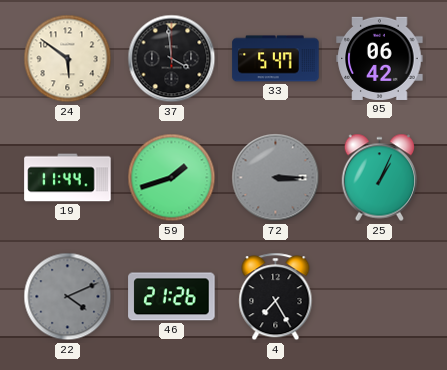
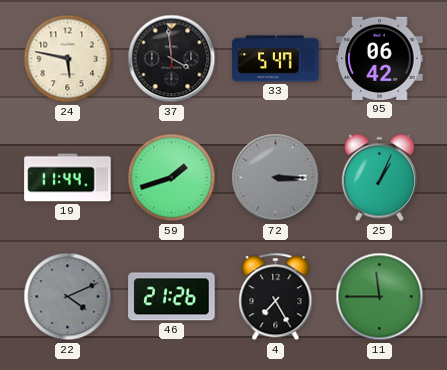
24: 5:51 -> 5:47
11: none -> 11:45
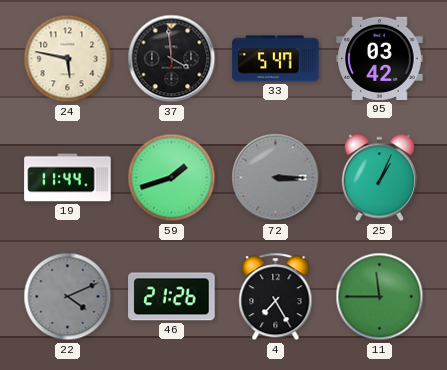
95: 06:42 -> 03:42
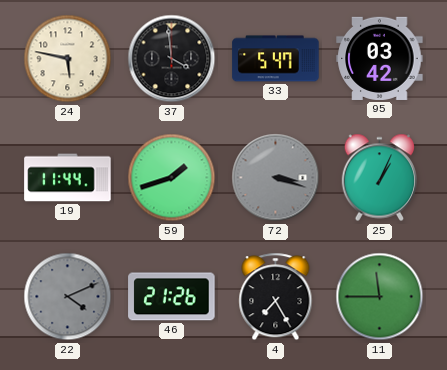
72: 3:15 -> 3:18
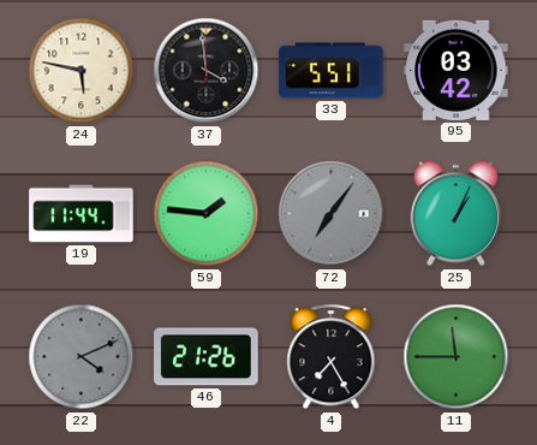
33: 5:47 -> 5:51
59: 1:42 -> 1:46
72: 3:18 -> 7:06
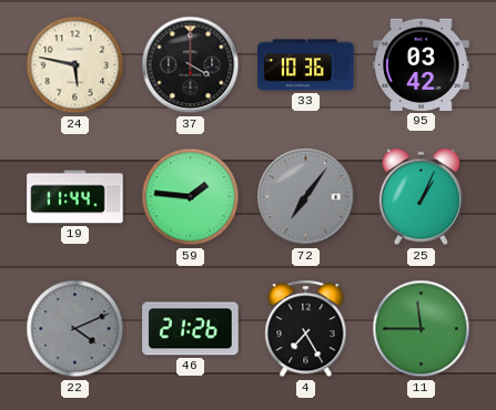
37: 3:59 -> 4:00
33: 5:51 -> 10:36
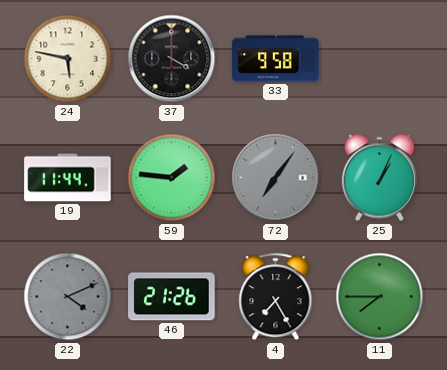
33: 10:36 -> 9:58
95: 03:42 -> none
11: 11:45 -> 7:45
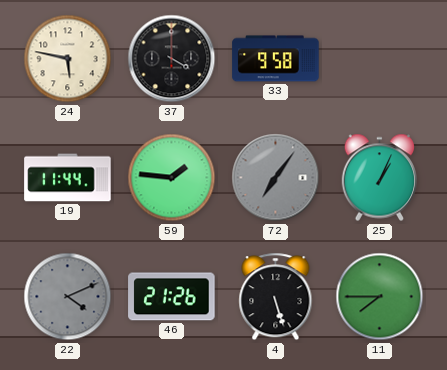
4: 7:25 -> 5:27
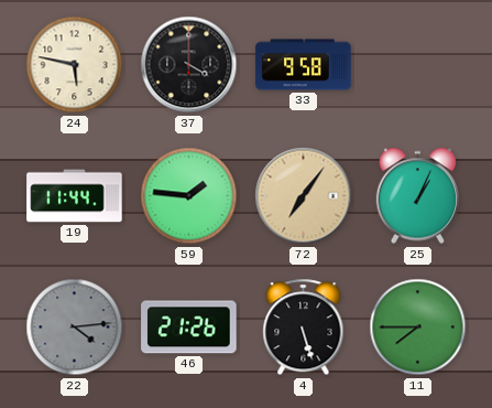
72 dial: grey -> champagne
22: 4:11 -> 4:14
